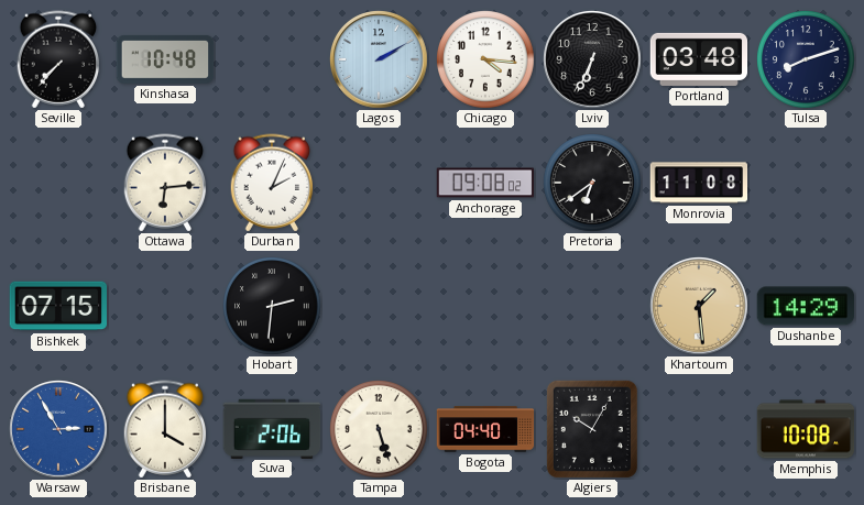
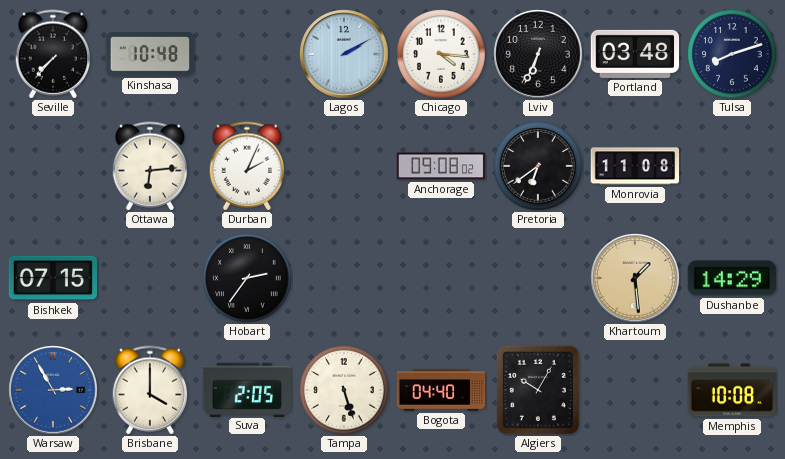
Hobart: 2:31 -> 2:36
Suva: 2:06 -> 2:05
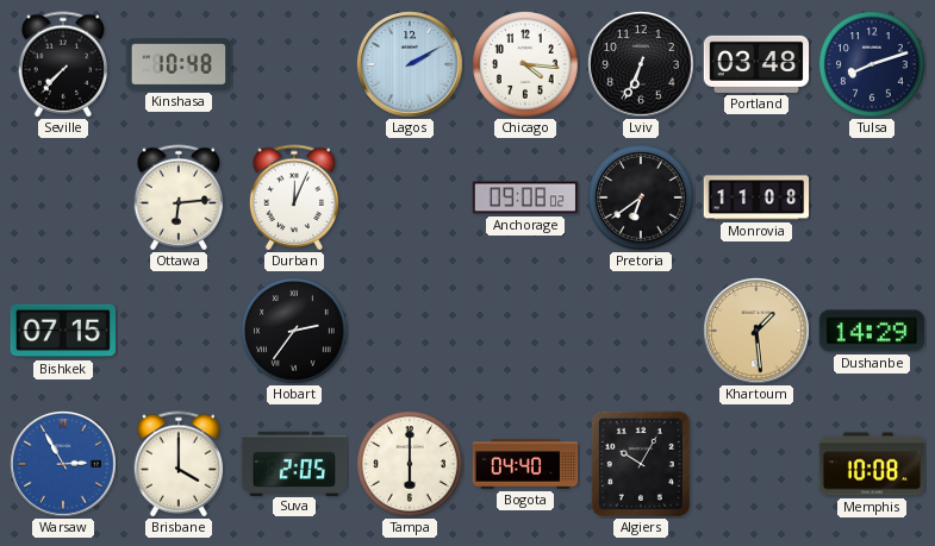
Durban: 2:04 -> 12:04
Tampa: 5:27 -> 6:00
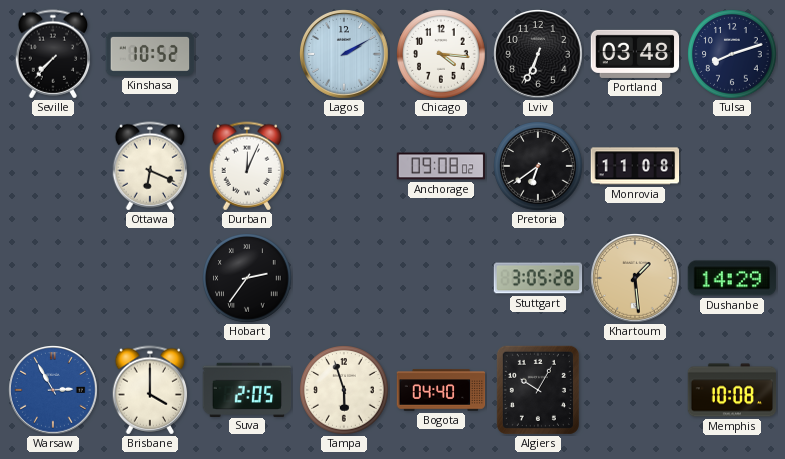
Kinshasa: 10:48 -> 10:52
Ottawa: 6:14 -> 6:19
Bishkek: 07:15 -> none
Stuttgart: none -> 3:05
Tampa: 6:00 -> 5:57
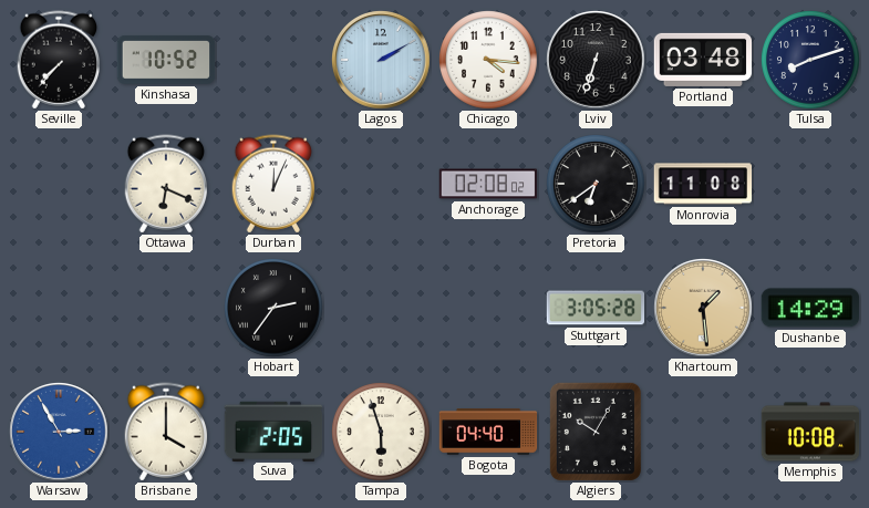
Lviv: 6:34 -> 6:33
Anchorage: 09:08 -> 02:08
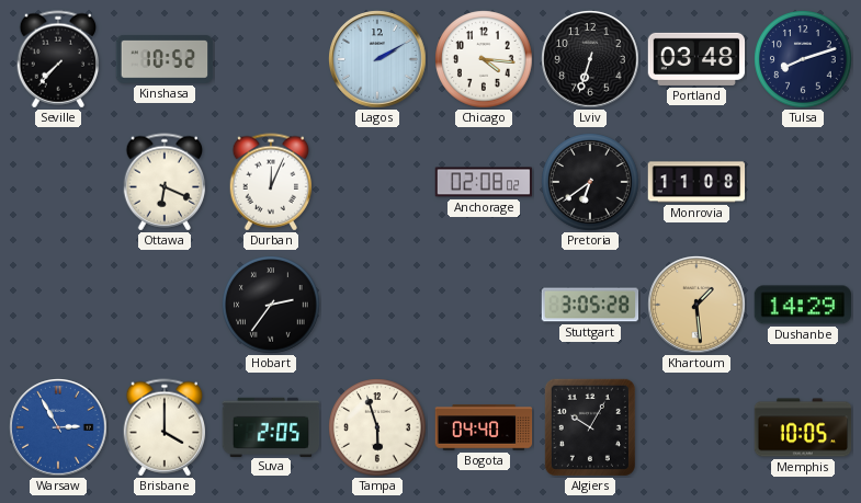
Memphis: 10:08 -> 10:05
